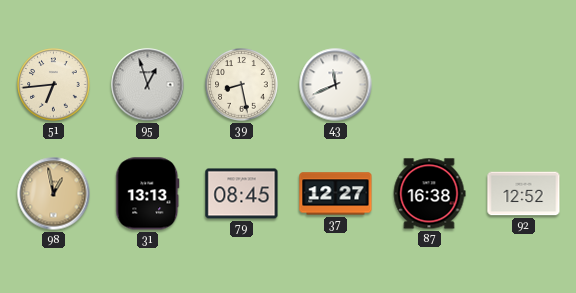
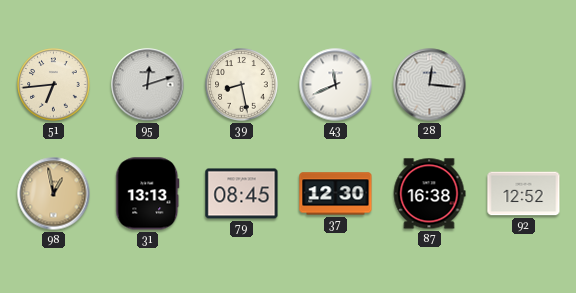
95: 12:57 -> 12:12
28: none -> 12:16
37: 12:27 -> 12:30
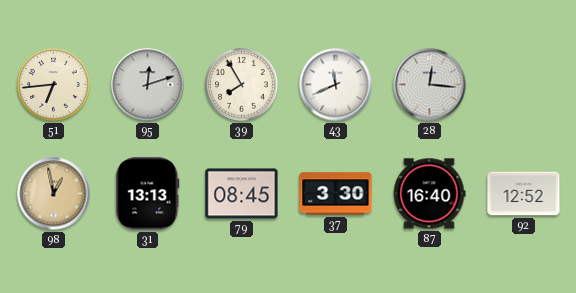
39: 8:28 -> 7:55
37: 12:30 -> 3:30
87: 16:38 -> 16:40
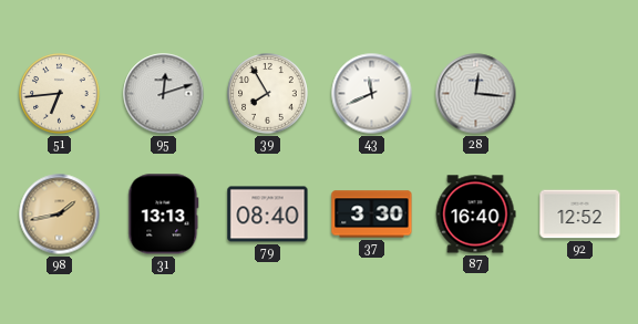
98: 12:58 -> 1:43
79: 08:45 -> 08:40
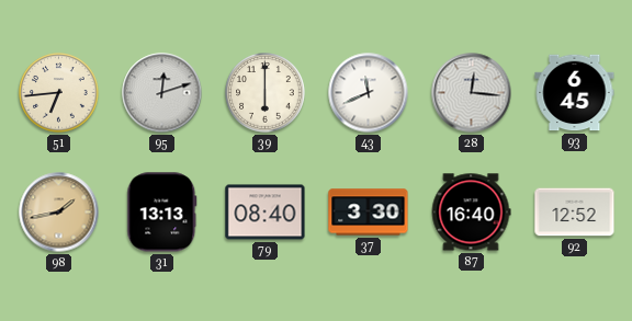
39: 7:55 -> 6:00
93: none -> 6:45
